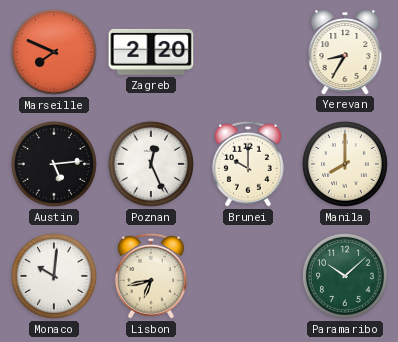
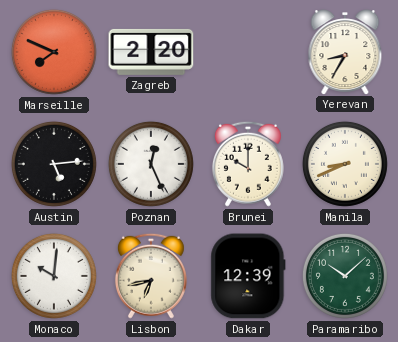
Manila: 8:00 -> 8:41
Dakar: none -> 12:39
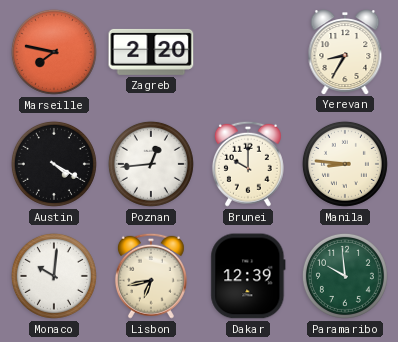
Marseille: 7:49 -> 7:47
Austin: 5:14 -> 4:20
Poznan: 12:26 -> 12:44
Manila: 8:41 -> 8:46
Paramaribo: 10:08 -> 9:59
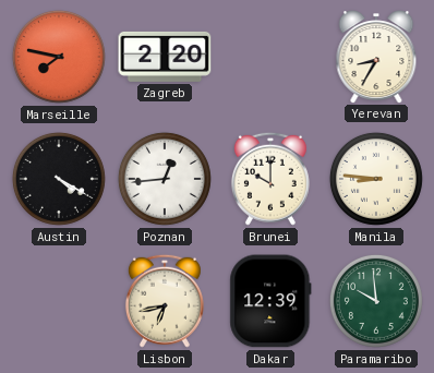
Monaco: 10:01 -> none
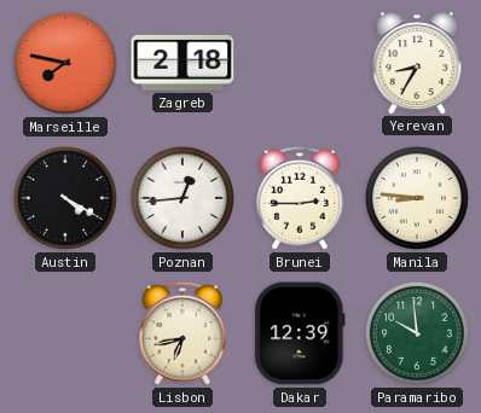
Zagreb: 2:20 -> 2:18
Brunei: 10:00 -> 2:45
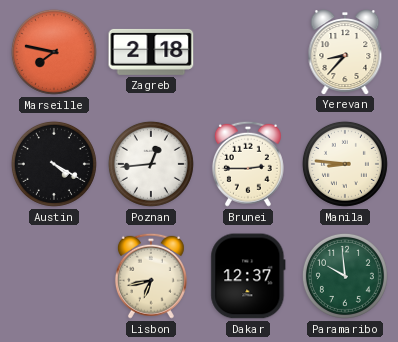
Yerevan: 8:35 -> 8:37
Dakar: 12:39 -> 12:37
